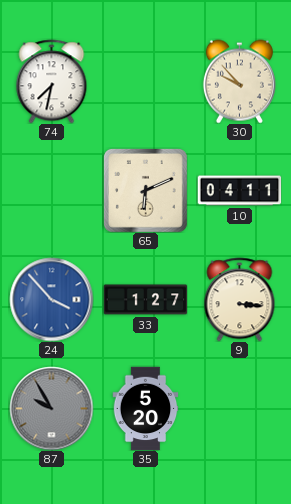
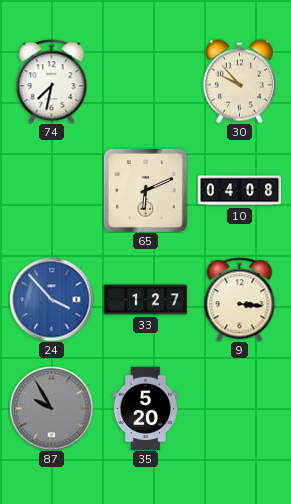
10: 04:11 -> 04:08
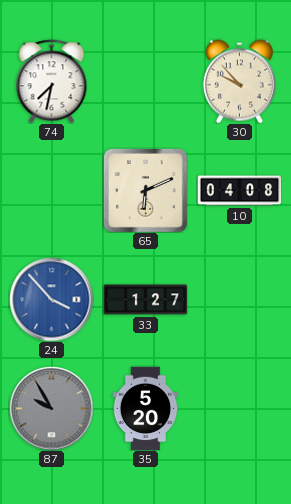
9: 3:16 -> none
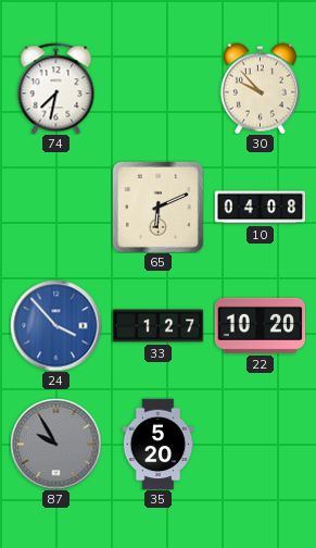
22: none -> 10:20
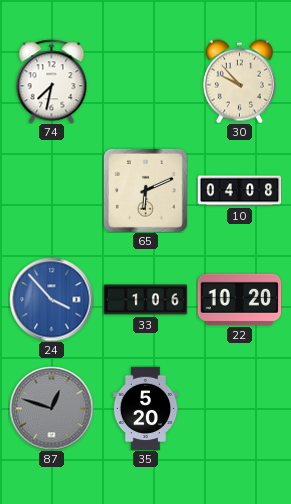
33: 1:27 -> 1:06
87: 9:55 -> 12:48
